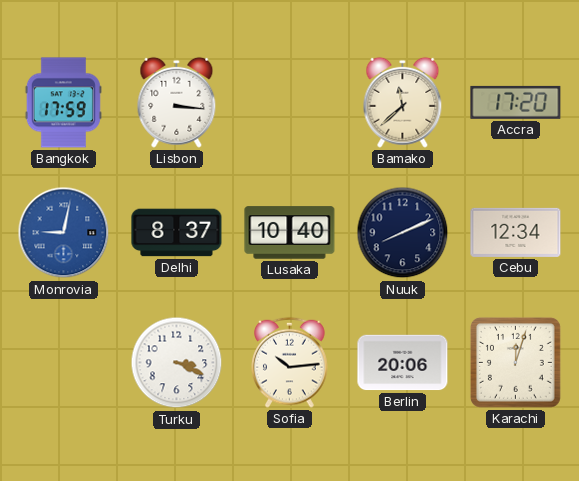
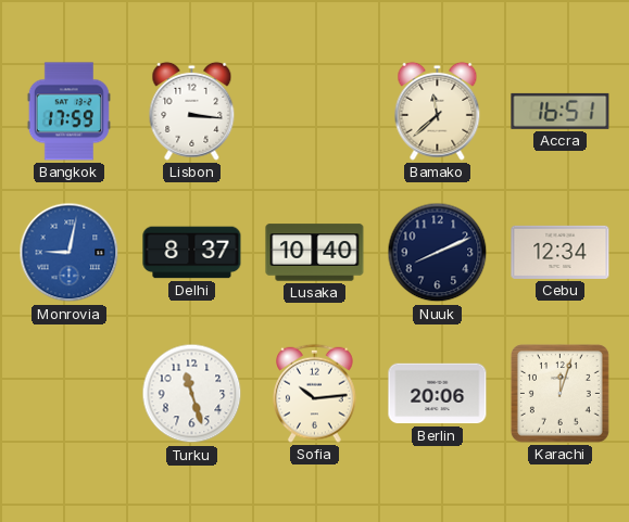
Accra: 17:20 -> 16:51
Turku: 3:19 -> 11:27
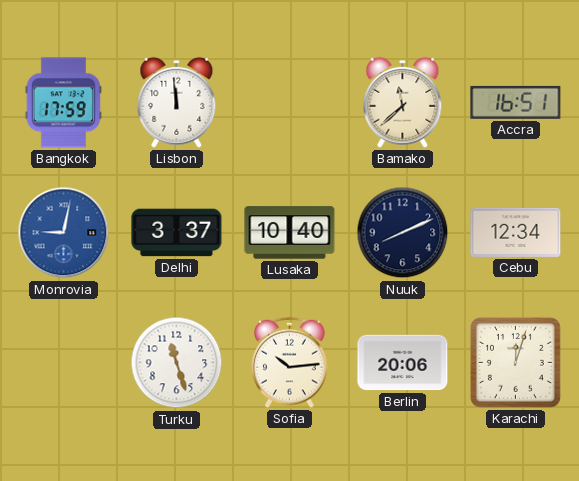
Lisbon: 3:16 -> 11:59
Delhi: 8:37 -> 3:37
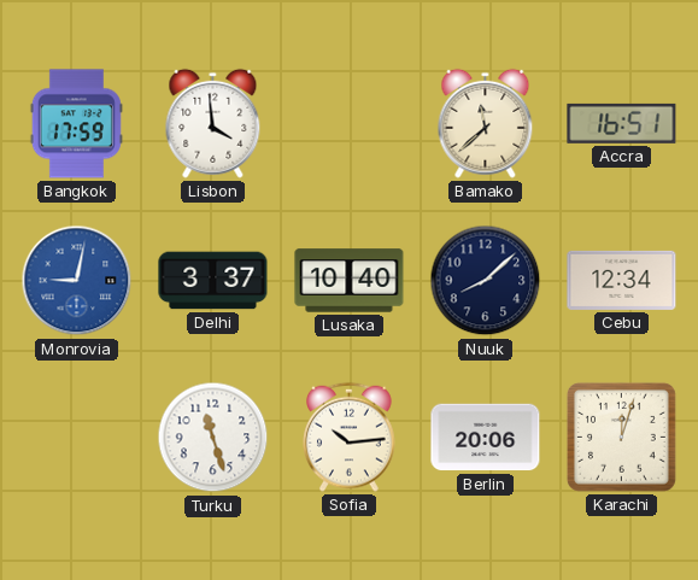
Lisbon: 11:59 -> 3:59
Nuuk: 8:11 -> 8:08
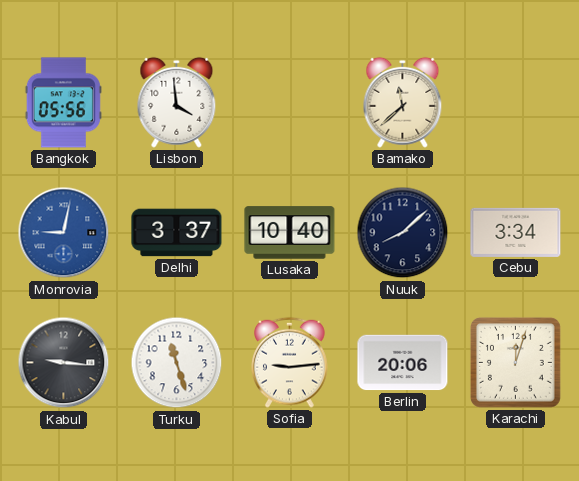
Bangkok: 17:59 -> 05:56
Accra: 16:51 -> none
Cebu: 12:34 -> 3:34
Kabul: none -> 9:16
Sofia: 10:14 -> 9:14
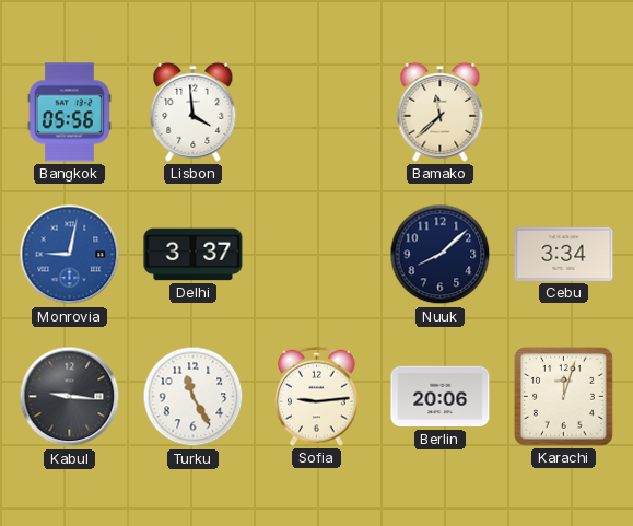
Lusaka: 10:40 -> none
Turku: 11:27 -> 11:25
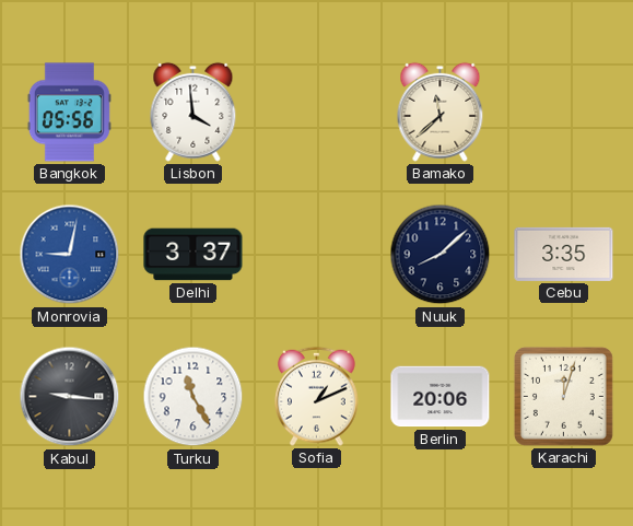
Cebu: 3:34 -> 3:35
Sofia: 9:14 -> 1:11
